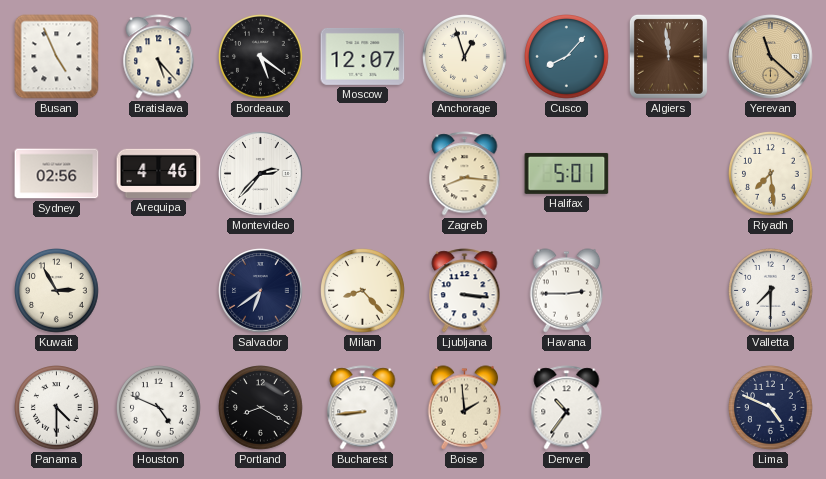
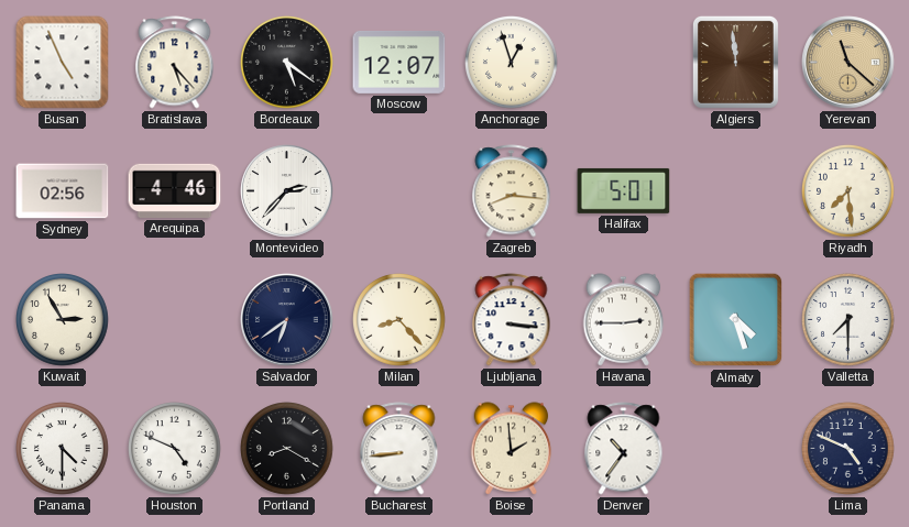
Cusco: 8:07 -> none
Almaty: none -> 4:27
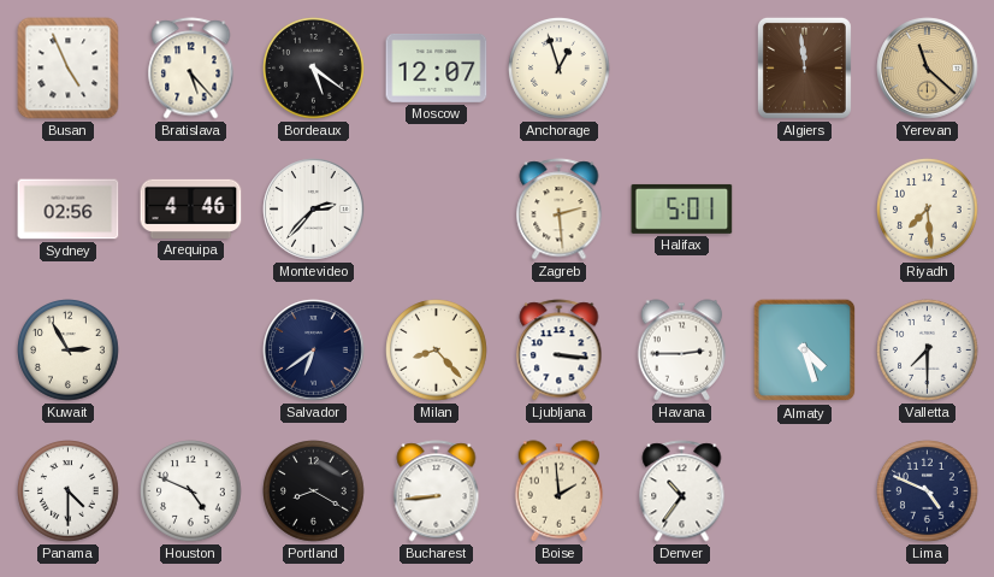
Zagreb: 8:16 -> 2:29
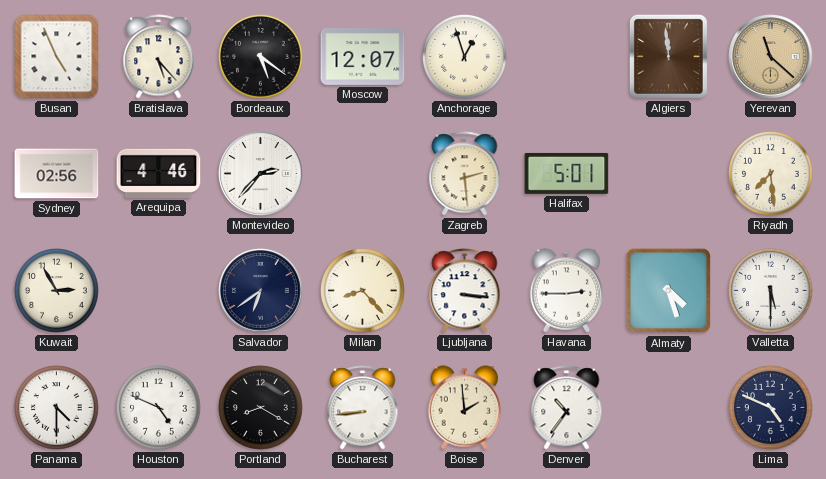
Valletta: 7:30 -> 5:30
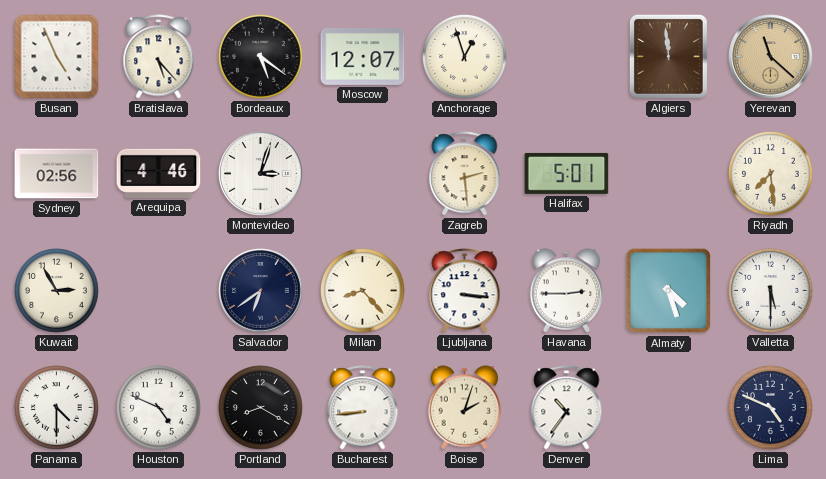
Montevideo: 2:37 -> 3:03
Boise: 1:59 -> 2:03
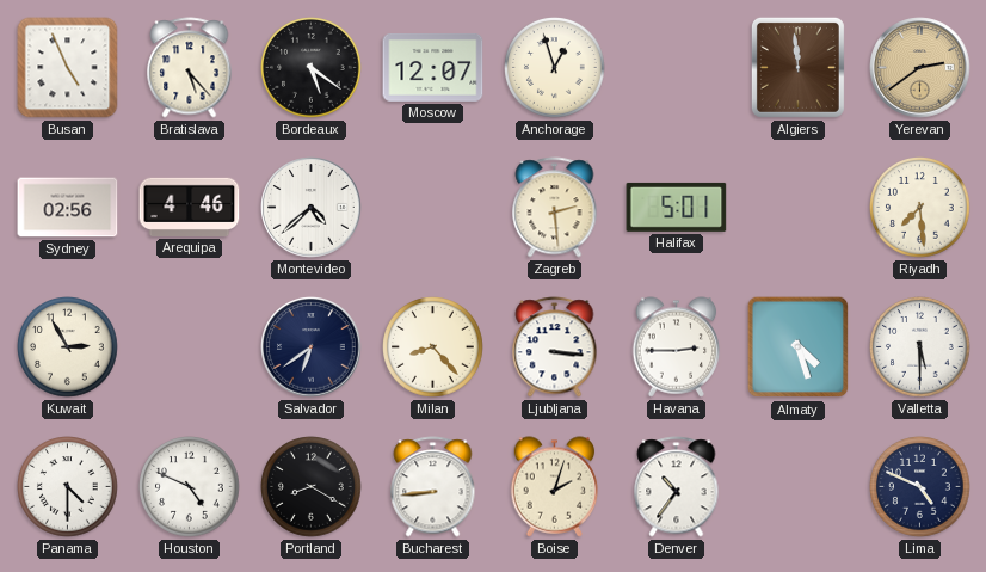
Yerevan: 11:22 -> 2:39
Montevideo: 3:03 -> 4:38
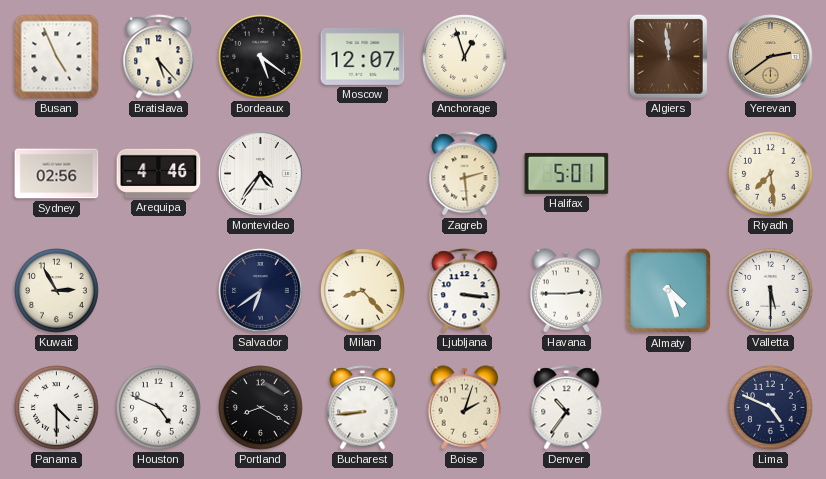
Montevideo: 4:38 -> 4:36
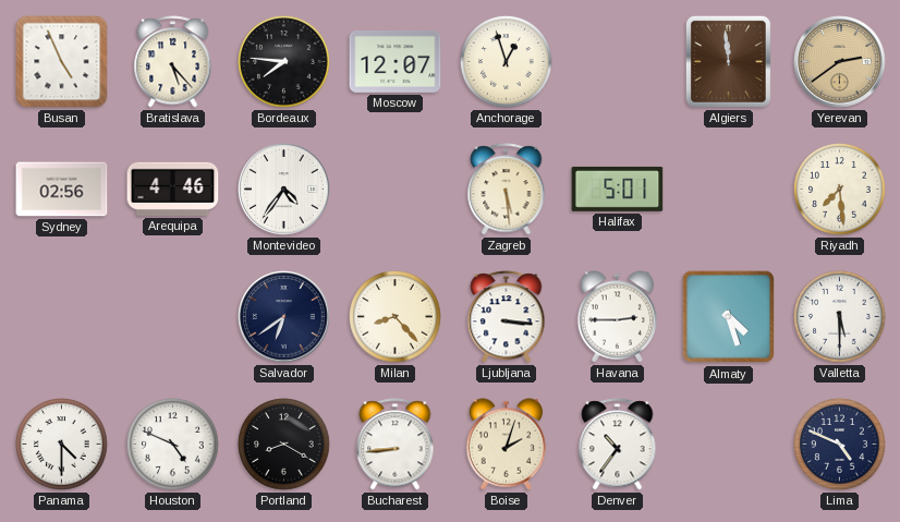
Bordeaux: 5:21 -> 7:46
Zagreb: 2:29 -> 5:29
Kuwait: 2:55 -> none
